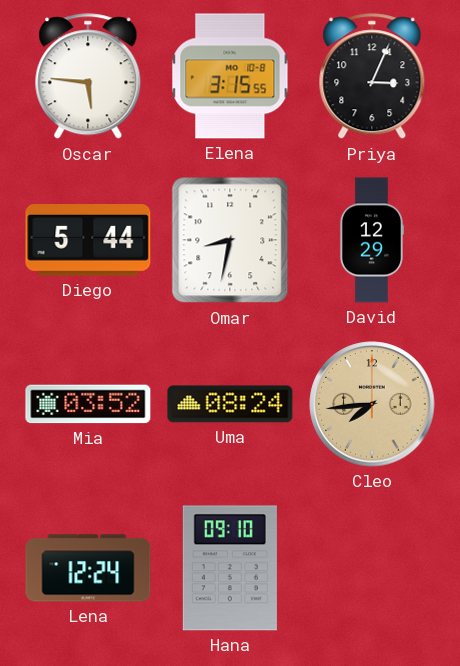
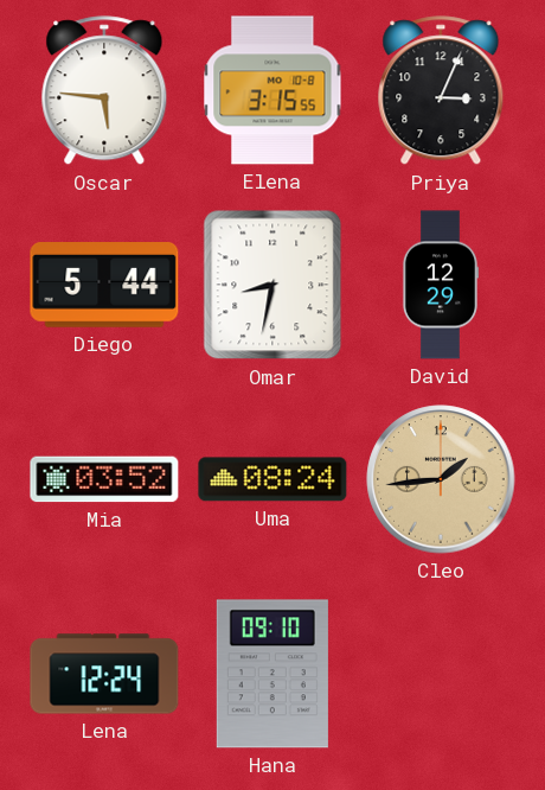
Cleo: 7:44 -> 1:44
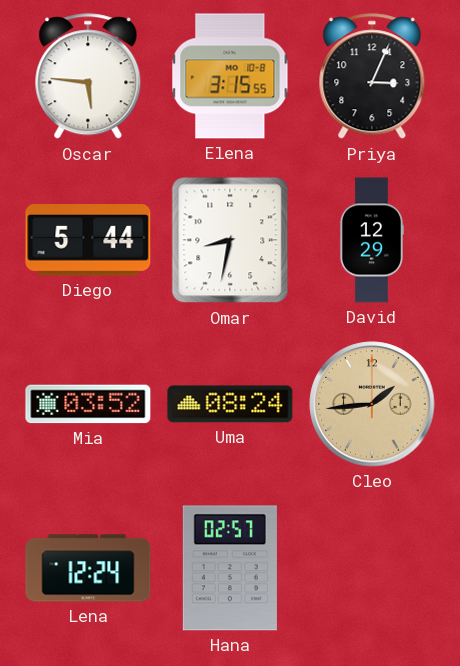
Hana: 09:10 -> 02:57
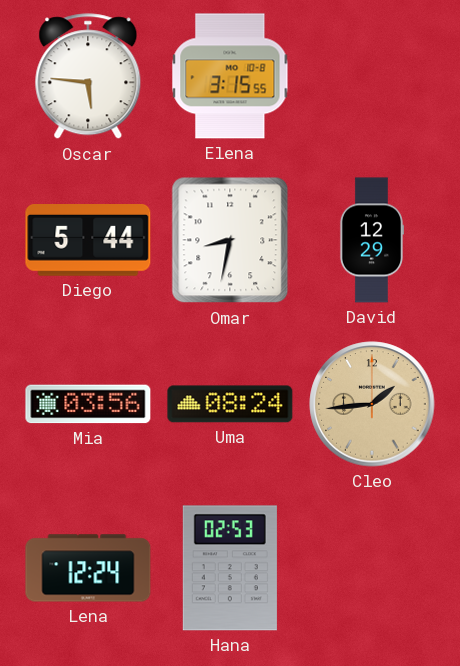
Priya: 3:04 -> none
Mia: 03:52 -> 03:56
Hana: 02:57 -> 02:53
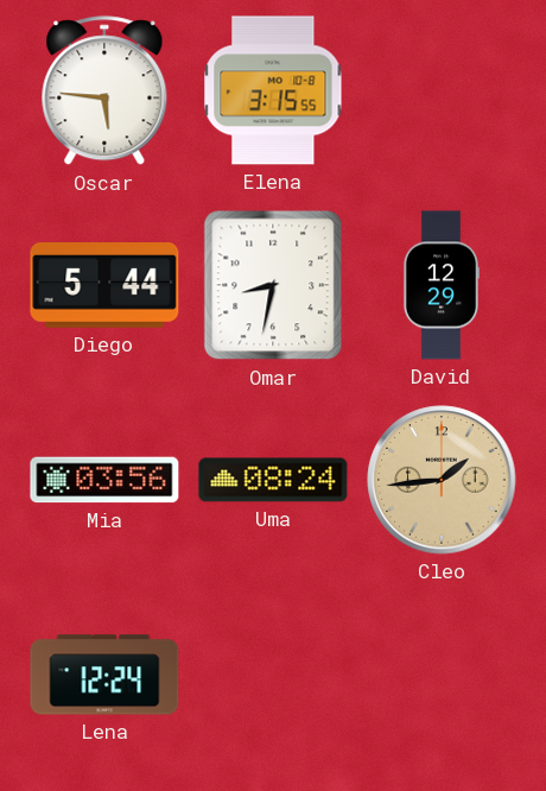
Hana: 02:53 -> none
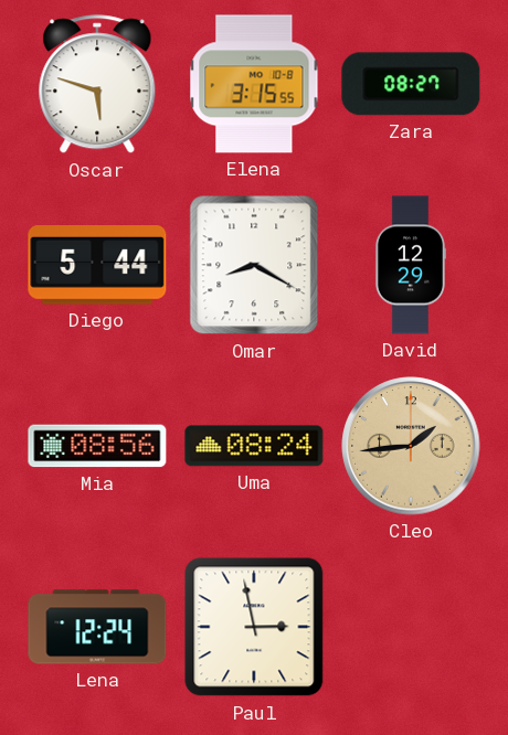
Oscar: 5:46 -> 5:48
Zara: none -> 08:27
Omar: 8:32 -> 8:20
Mia: 03:56 -> 08:56
Paul: none -> 2:58
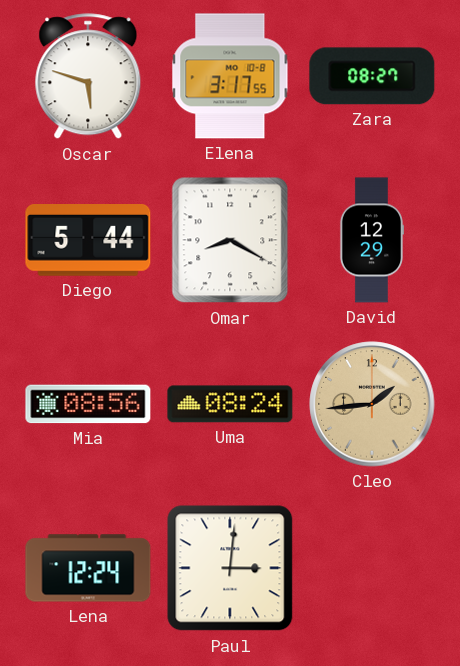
Elena: 3:15 -> 3:17
Paul: 2:58 -> 3:01
